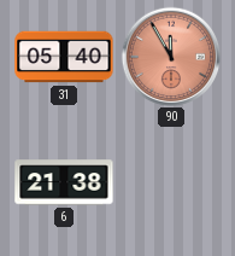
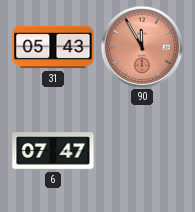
31: 05:40 -> 05:43
6: 21:38 -> 07:47
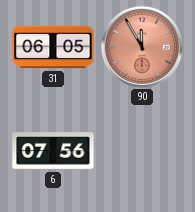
31: 05:43 -> 06:05
6: 07:47 -> 07:56
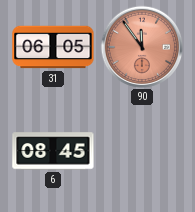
90: 11:55 -> 11:54
6: 07:56 -> 08:45
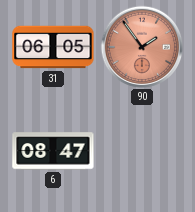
90: 11:54 -> 1:54
6: 08:45 -> 08:47
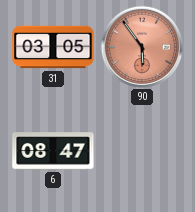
31: 06:05 -> 03:05
90: 1:54 -> 5:54
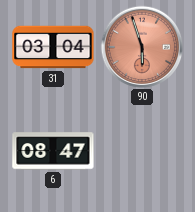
31: 03:05 -> 03:04
90: 5:54 -> 5:57
